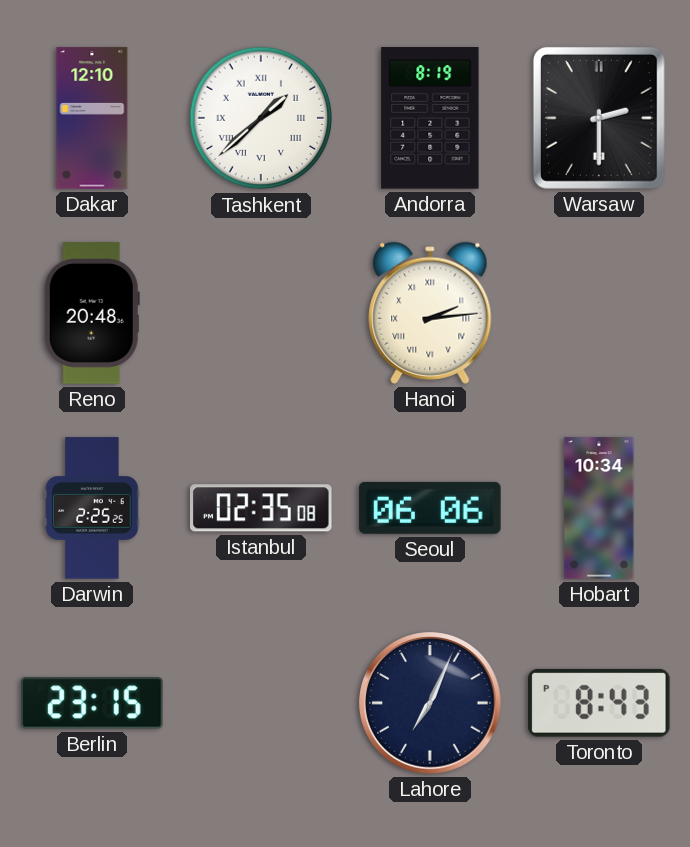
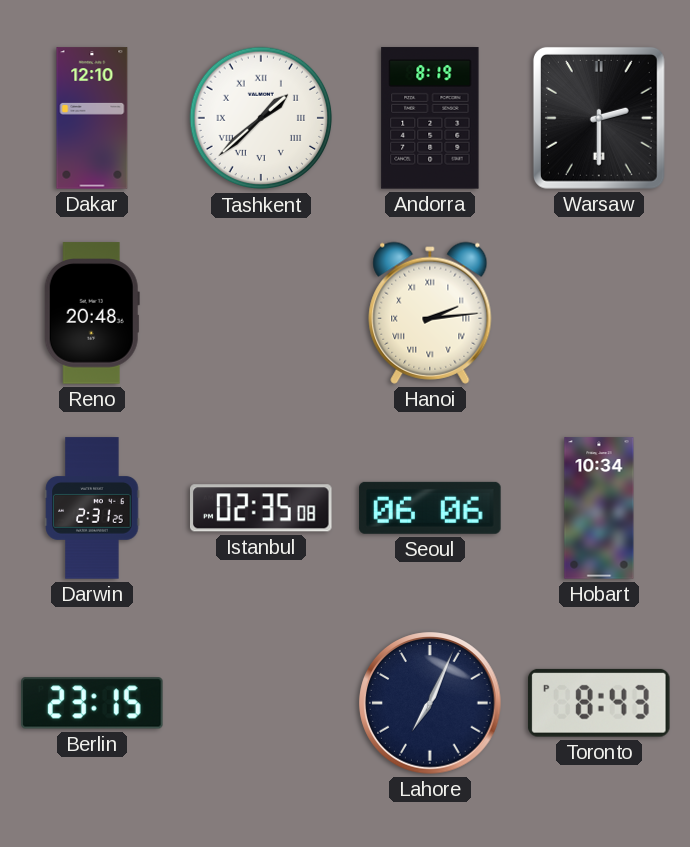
Darwin: 2:25 -> 2:31
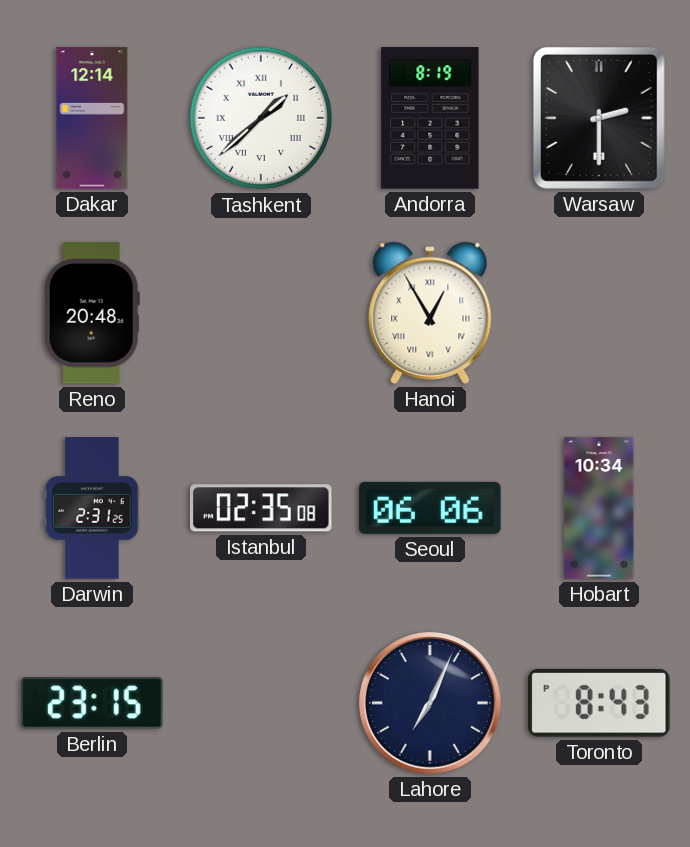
Dakar: 12:10 -> 12:14
Hanoi: 2:14 -> 12:55
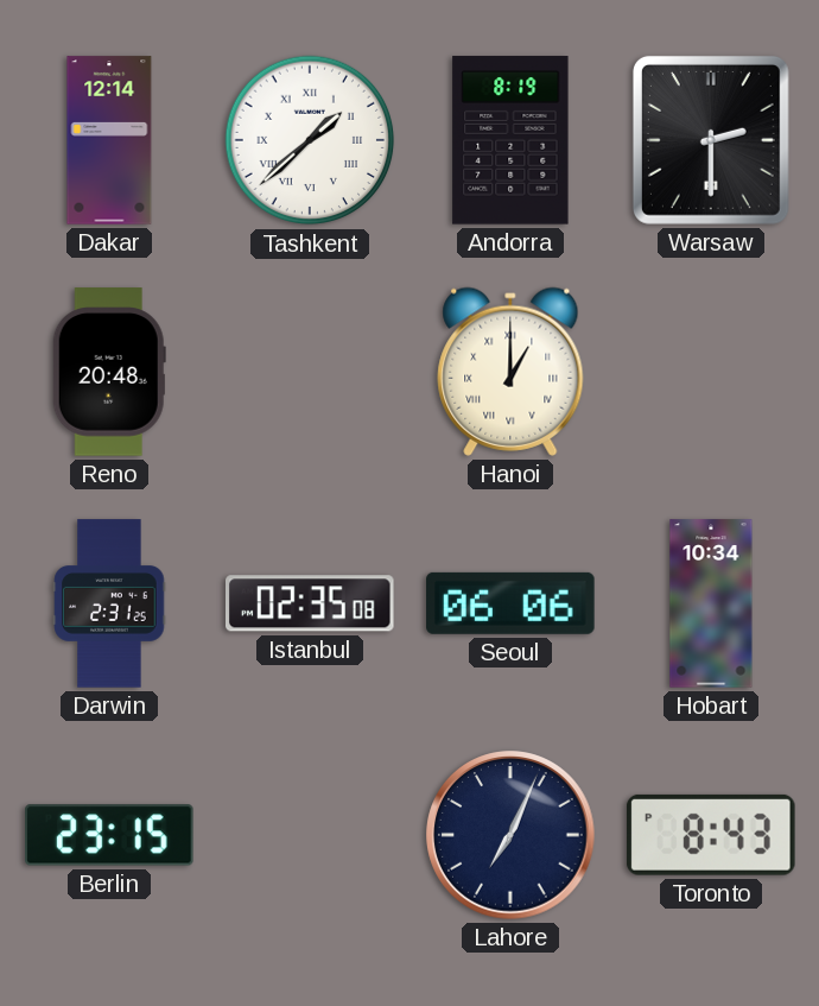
Hanoi: 12:55 -> 1:00
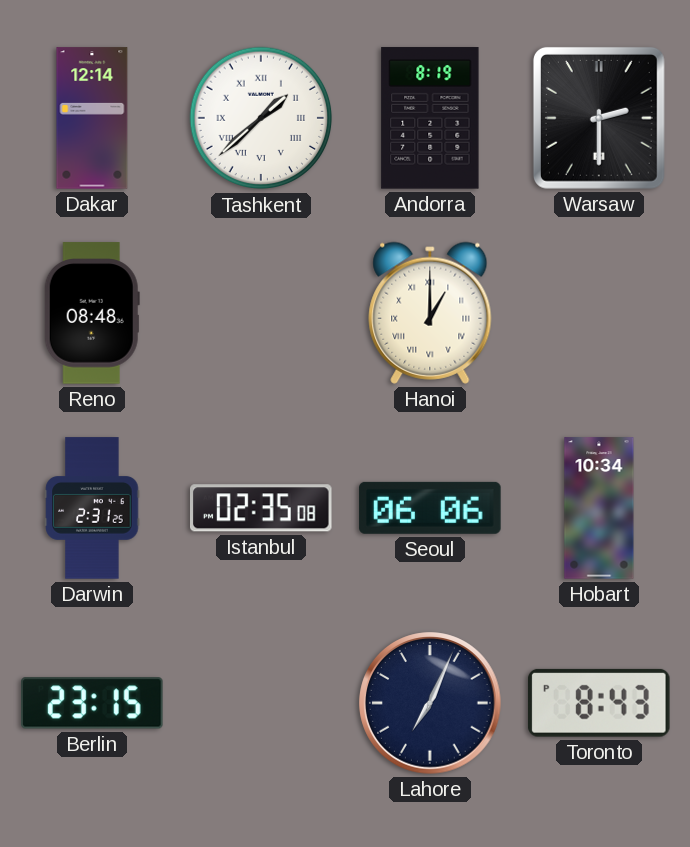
Reno: 20:48 -> 08:48
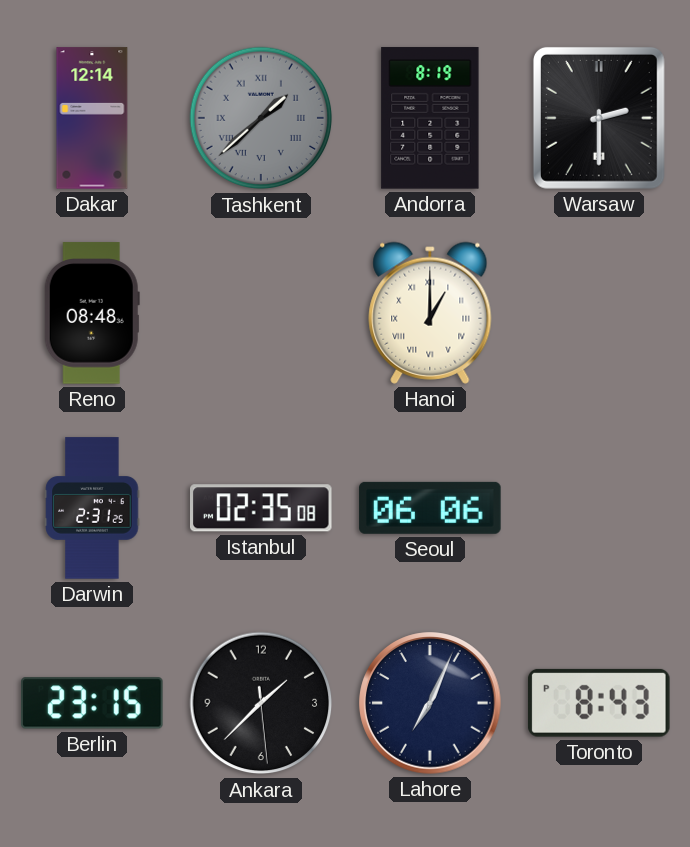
Tashkent dial: white -> grey
Hobart: 10:34 -> none
Ankara: none -> 1:37
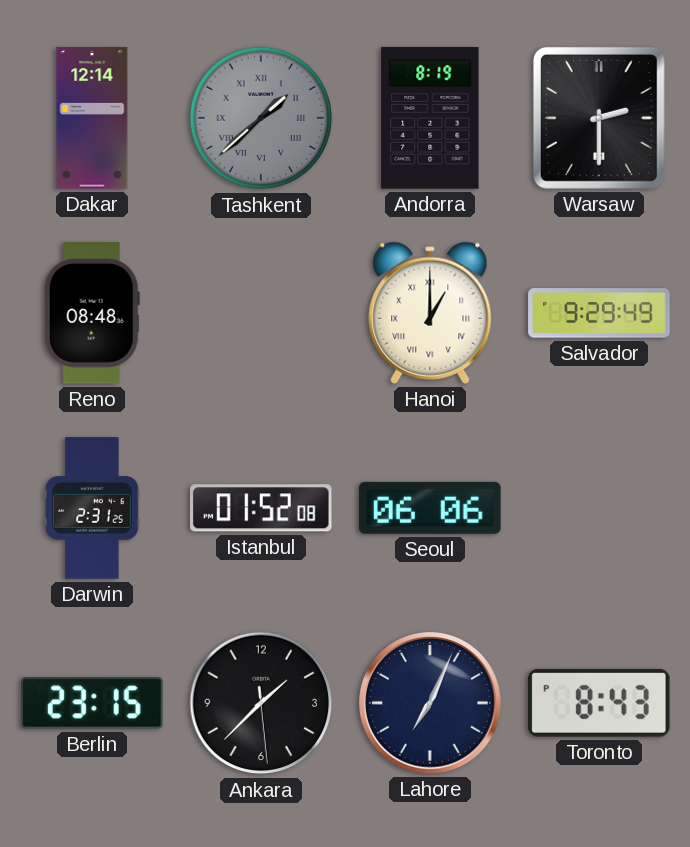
Salvador: none -> 9:29
Istanbul: 02:35 -> 01:52
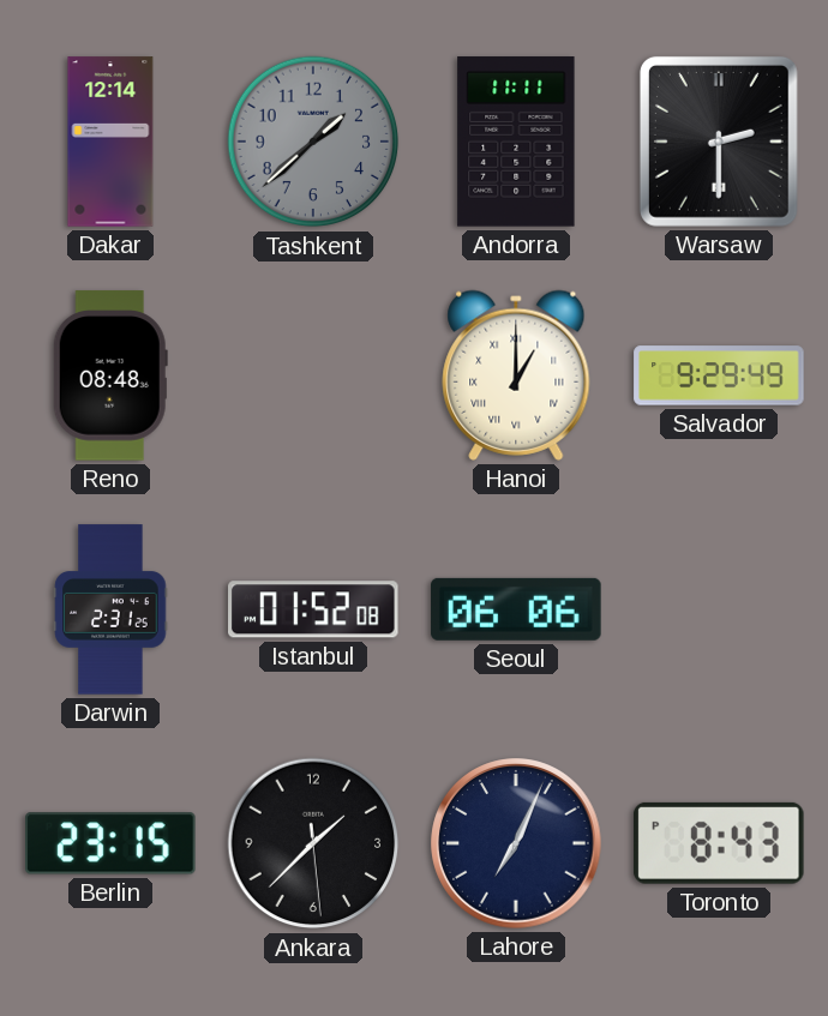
Tashkent numerals: Roman -> Arabic
Andorra: 8:19 -> 11:11
